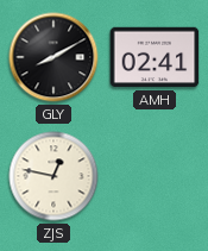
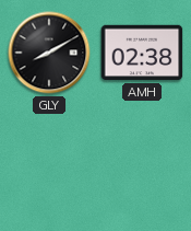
AMH: 02:41 -> 02:38
ZJS: 12:47 -> none
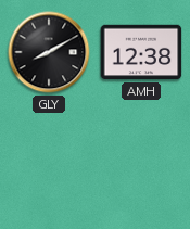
AMH: 02:38 -> 12:38
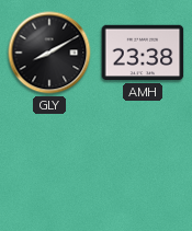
AMH: 12:38 -> 23:38
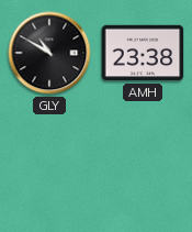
GLY: 8:10 -> 10:50
